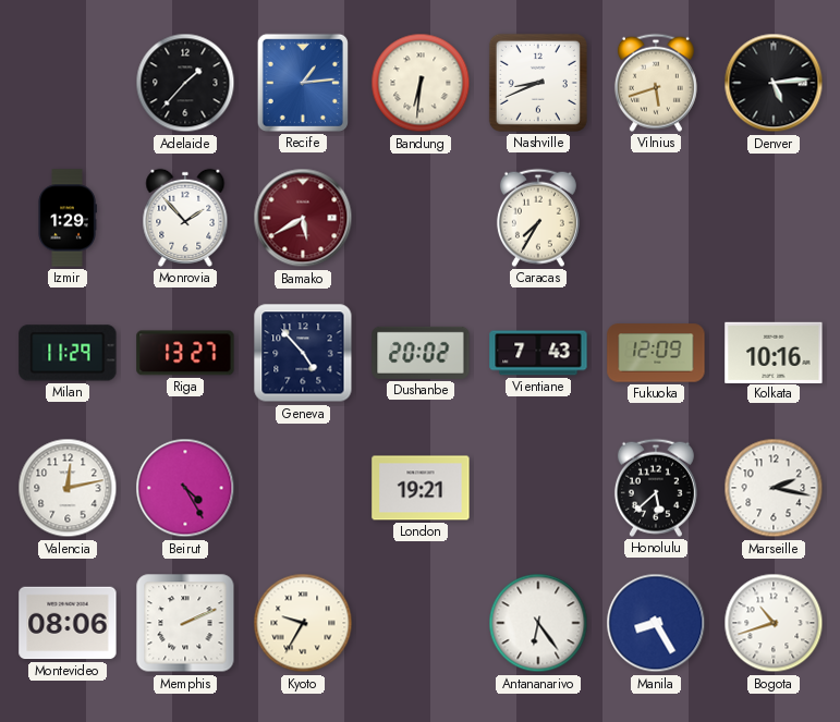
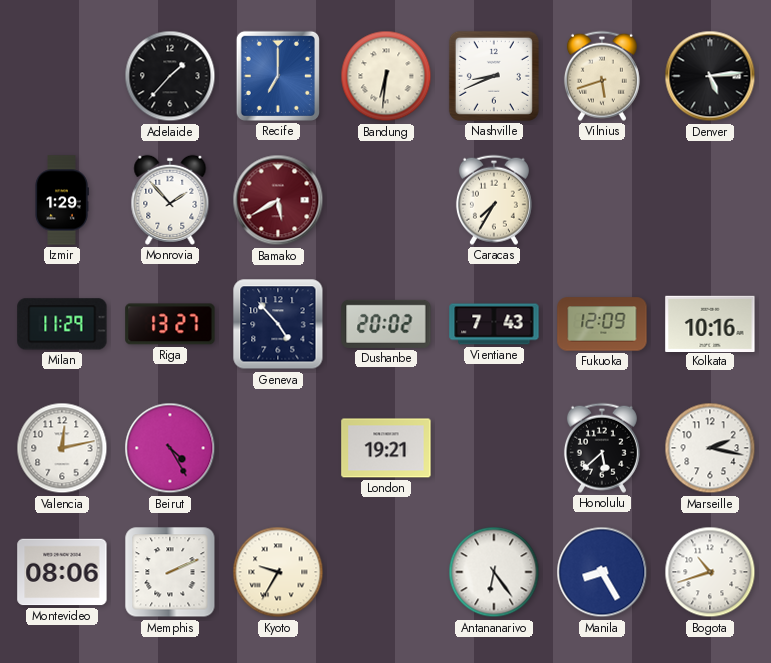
Recife: 1:14 -> 7:00
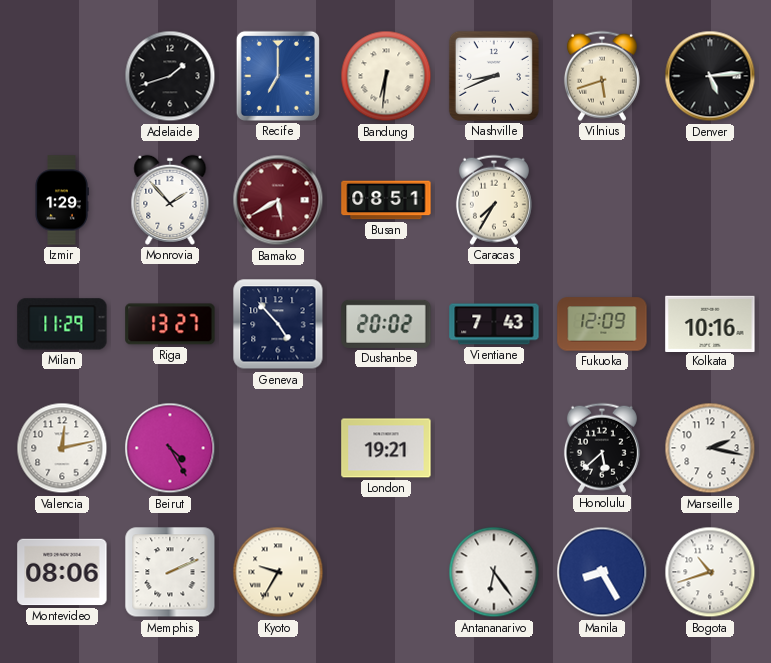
Adelaide: 1:37 -> 1:42
Busan: none -> 08:51
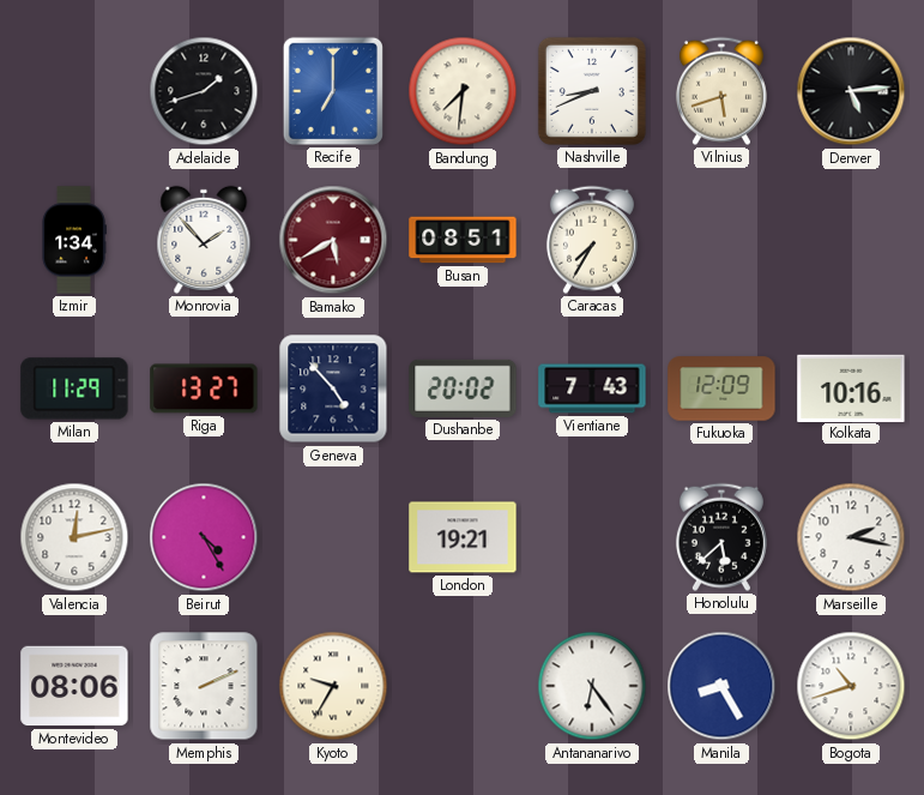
Bandung: 6:31 -> 7:31
Izmir: 1:29 -> 1:34
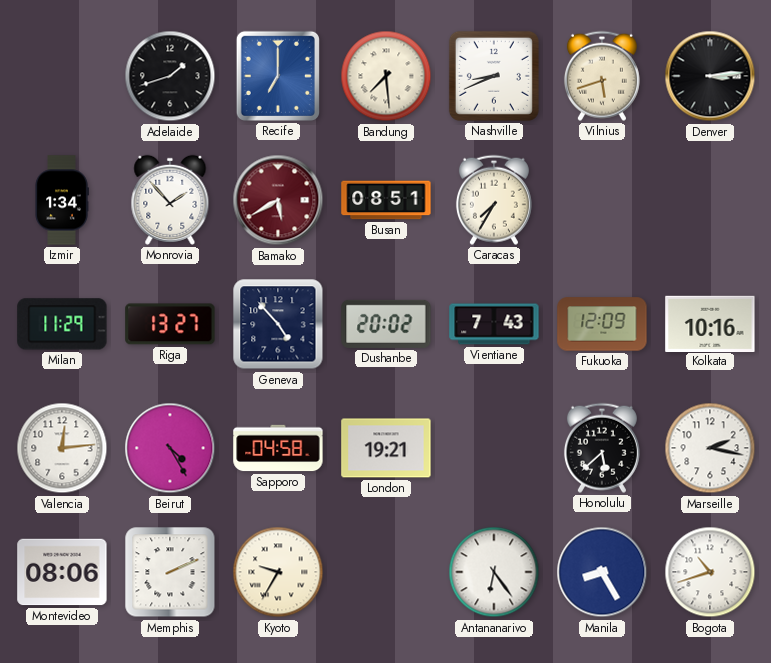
Bandung: 7:31 -> 7:29
Denver: 5:14 -> 3:14
Valencia: 12:13 -> 12:14
Sapporo: none -> 04:58
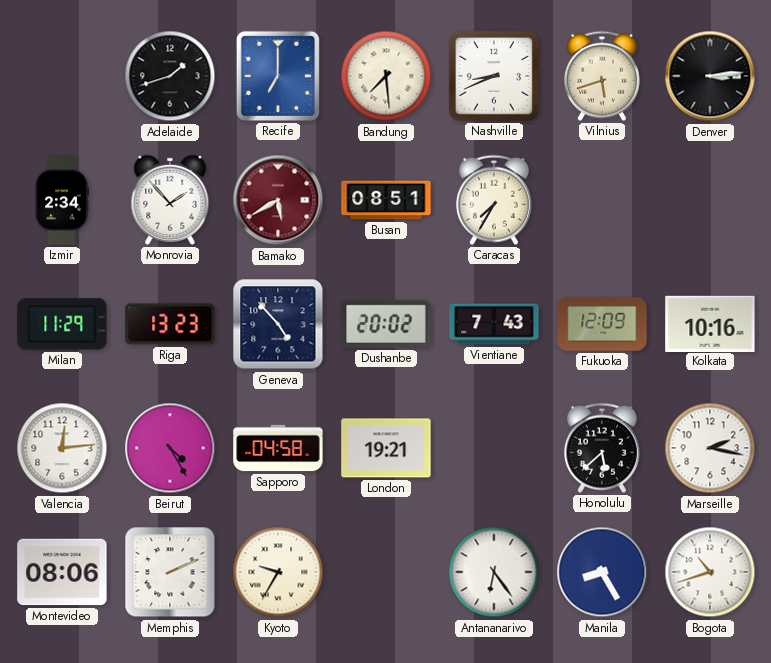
Izmir: 1:34 -> 2:34
Riga: 13:27 -> 13:23
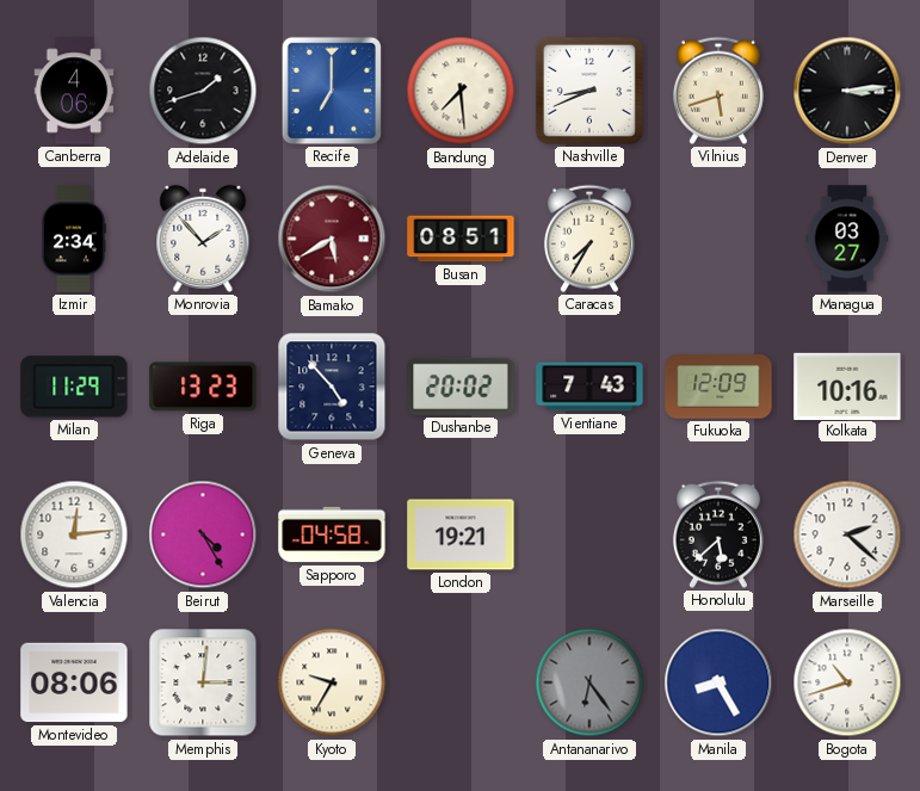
Canberra: none -> 4:06
Managua: none -> 03:27
Marseille: 2:17 -> 2:22
Memphis: 2:11 -> 3:01
Antananarivo dial: white -> grey
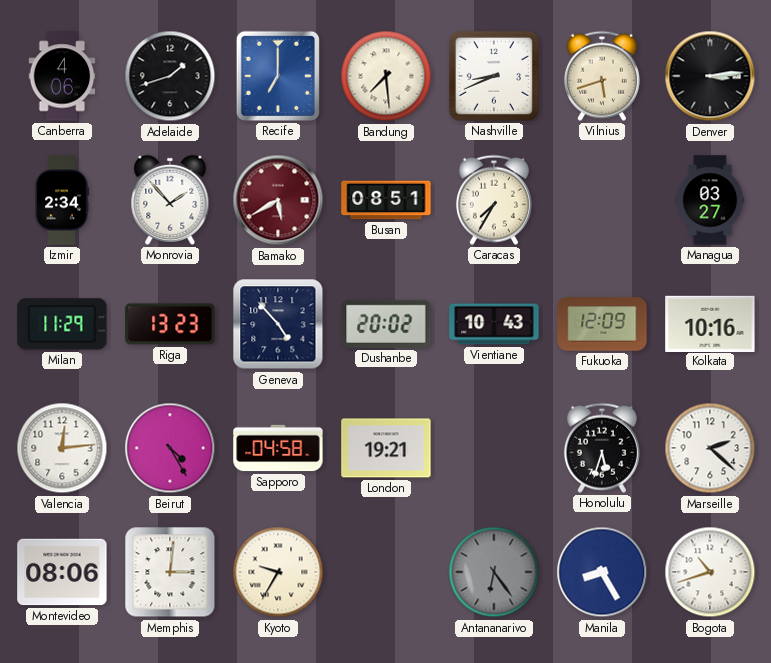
Vientiane: 7:43 -> 10:43
Honolulu: 5:38 -> 5:33
